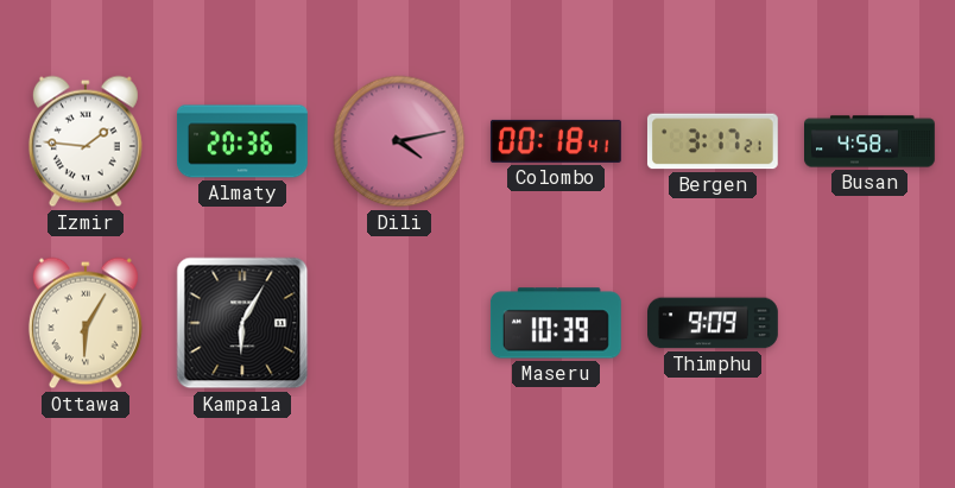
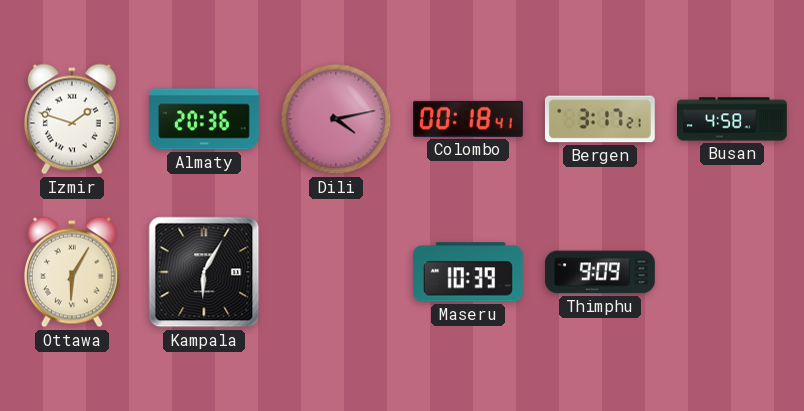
Izmir: 1:46 -> 1:48
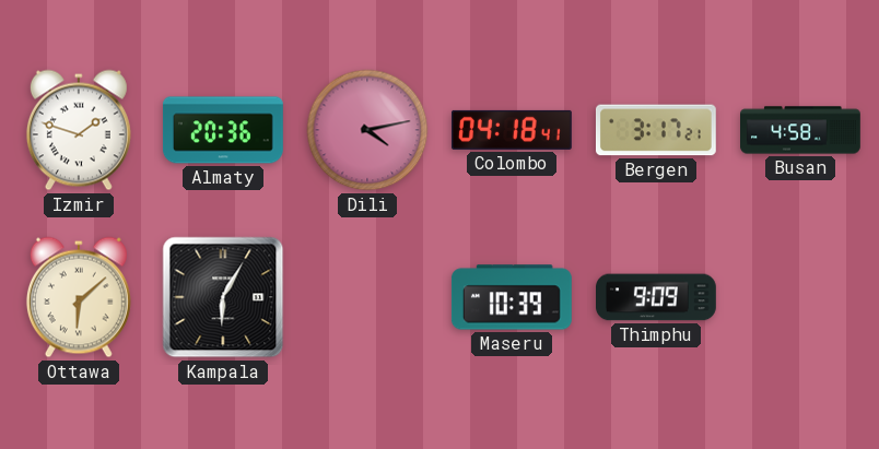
Colombo: 00:18 -> 04:18
Ottawa: 6:05 -> 6:08
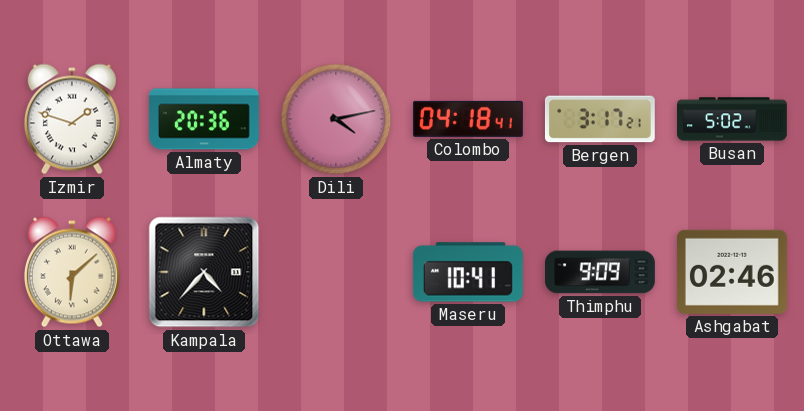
Busan: 4:58 -> 5:02
Kampala: 6:05 -> 4:37
Maseru: 10:39 -> 10:41
Ashgabat: none -> 02:46
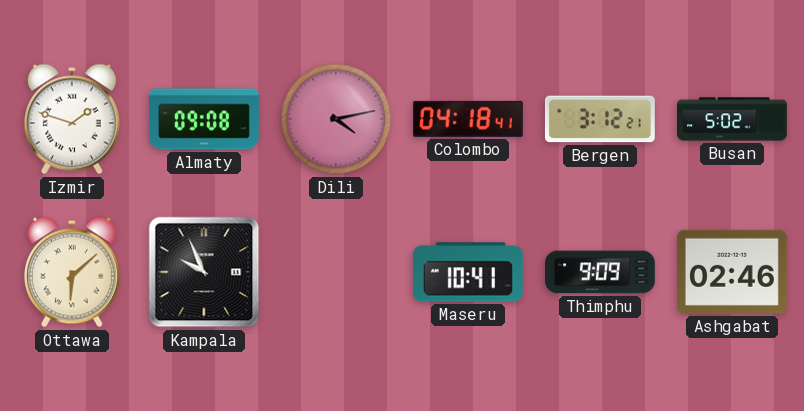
Almaty: 20:36 -> 09:08
Bergen: 3:17 -> 3:12
Kampala: 4:37 -> 9:56
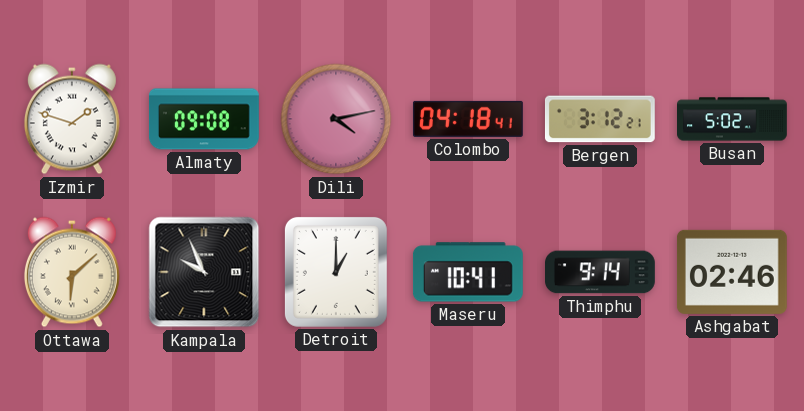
Detroit: none -> 1:00
Thimphu: 9:09 -> 9:14
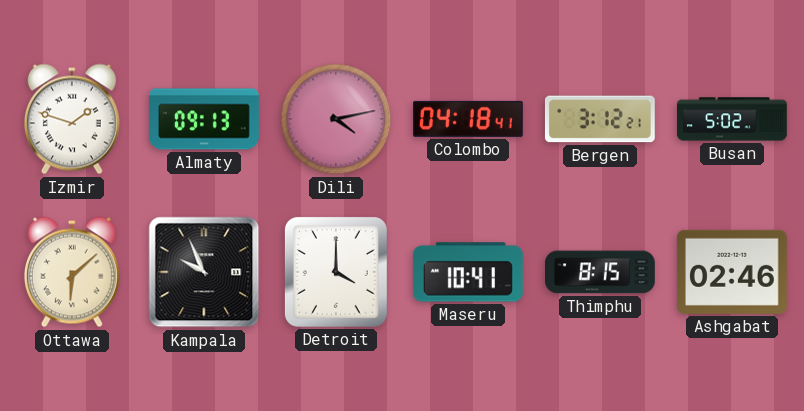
Almaty: 09:08 -> 09:13
Detroit: 1:00 -> 4:00
Thimphu: 9:14 -> 8:15
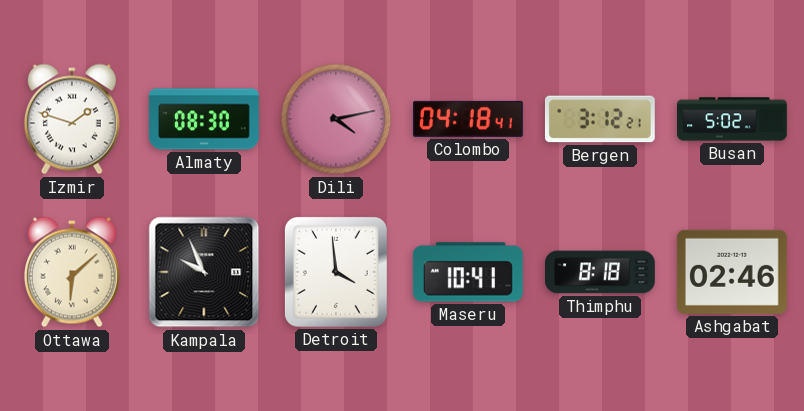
Almaty: 09:13 -> 08:30
Detroit: 4:00 -> 3:59
Thimphu: 8:15 -> 8:18
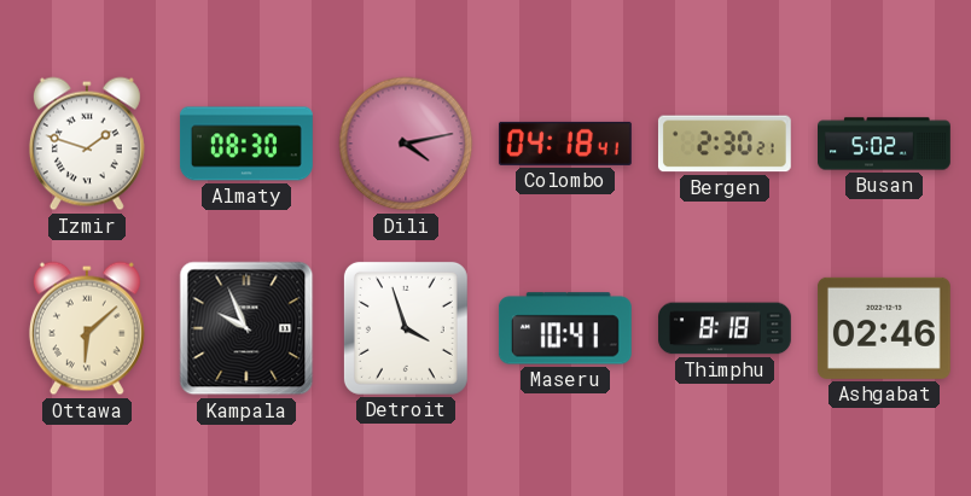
Bergen: 3:12 -> 2:30
Detroit: 3:59 -> 3:57
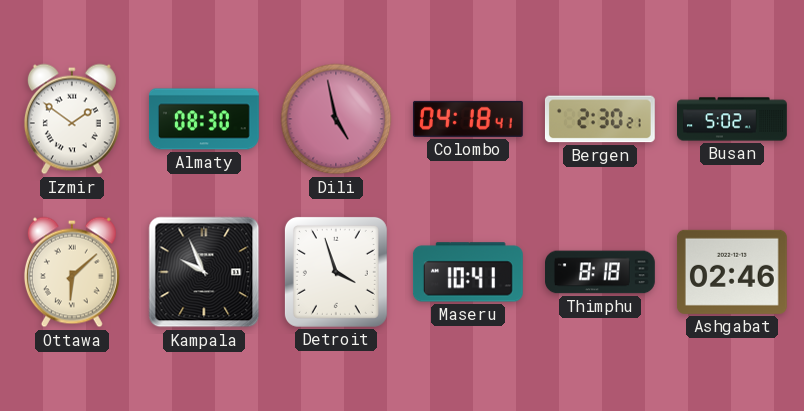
Izmir: 1:48 -> 1:51
Dili: 4:13 -> 4:58
